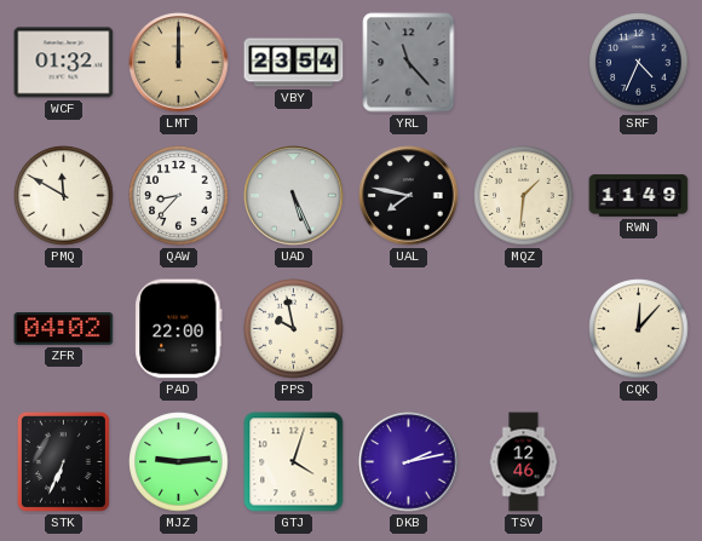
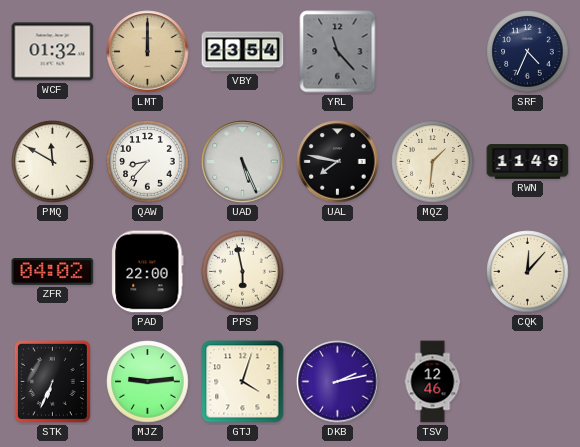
PPS: 9:58 -> 5:58
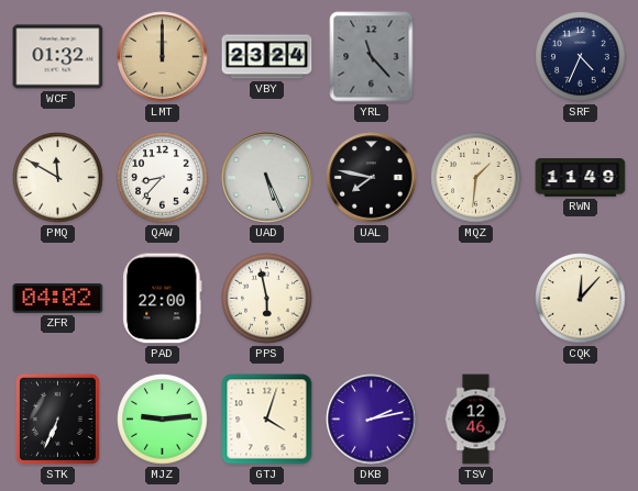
VBY: 23:54 -> 23:24
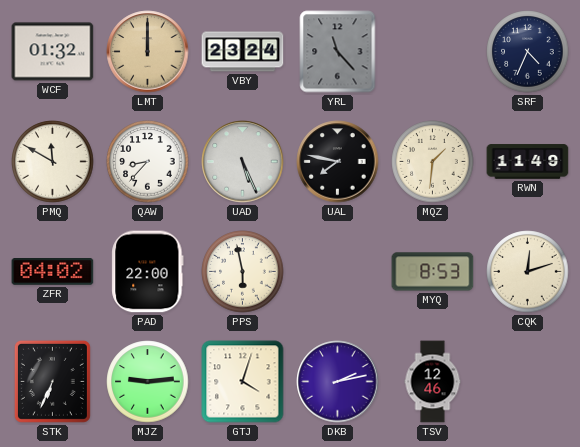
MYQ: none -> 8:53
CQK: 12:07 -> 12:12
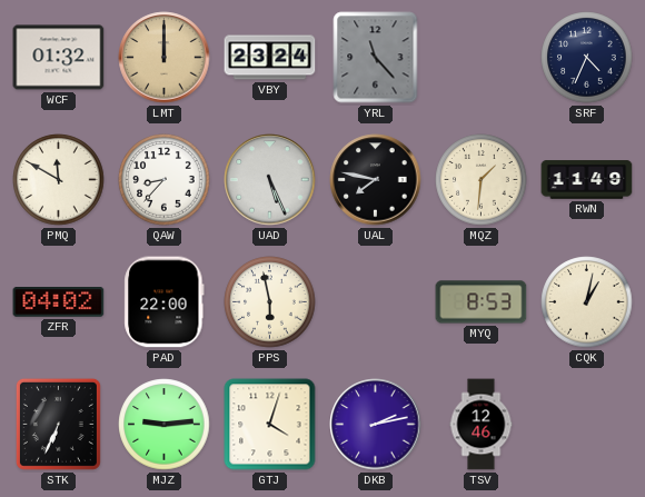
CQK: 12:12 -> 1:02
